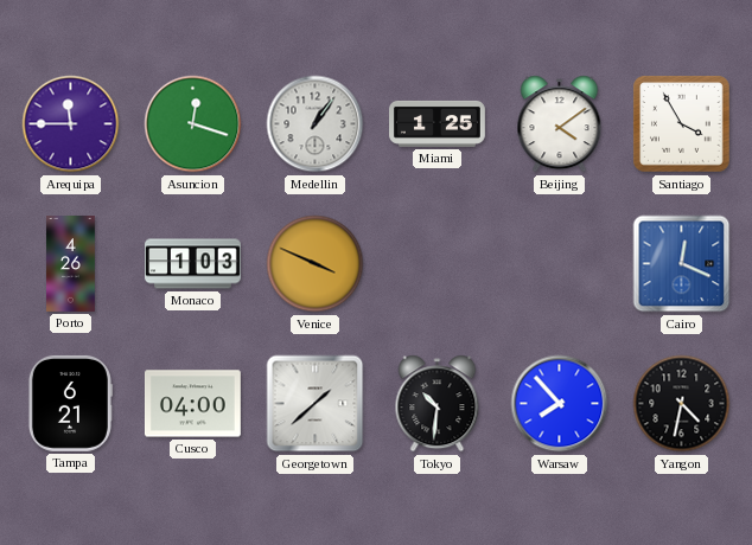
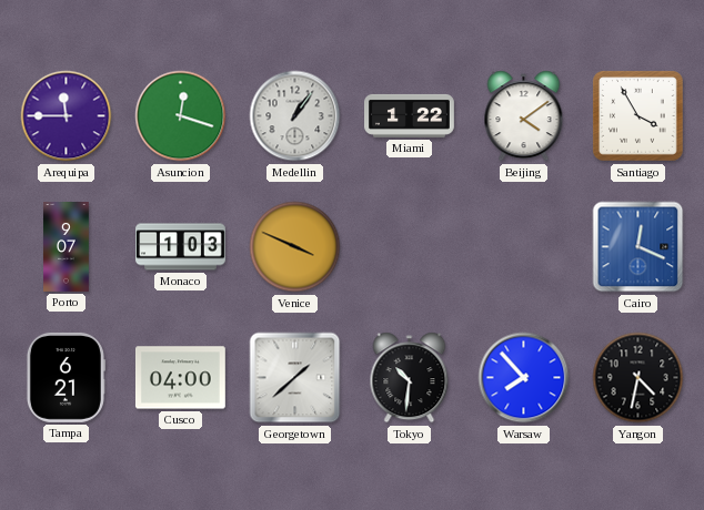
Miami: 1:25 -> 1:22
Porto: 4:26 -> 9:07
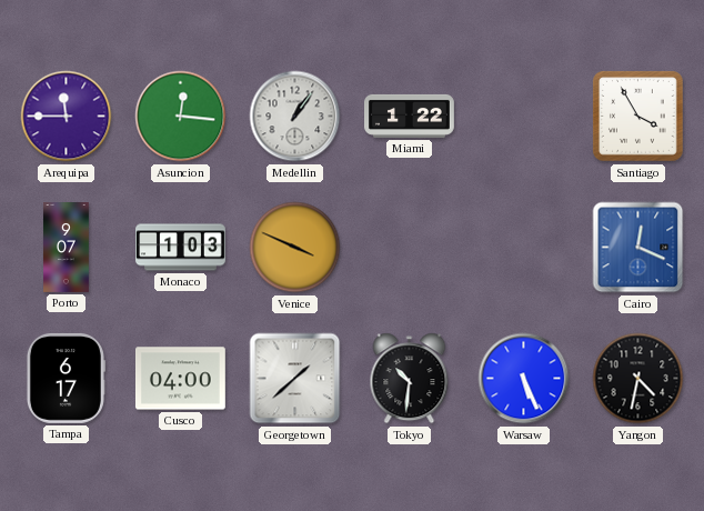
Asuncion: 12:18 -> 12:16
Beijing: 4:09 -> none
Tampa: 6:21 -> 6:17
Warsaw: 7:53 -> 5:26
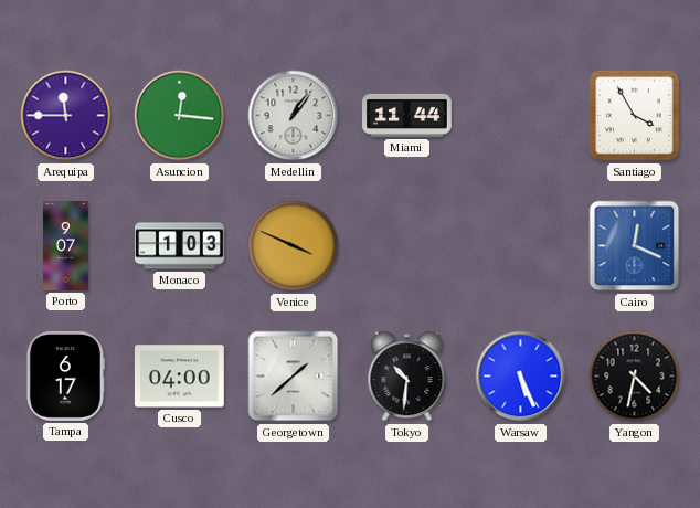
Miami: 1:22 -> 11:44
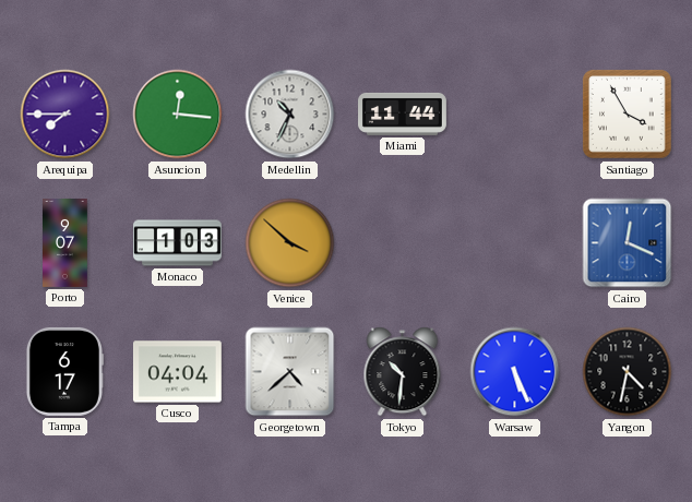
Arequipa: 11:45 -> 7:45
Medellin: 1:06 -> 10:34
Venice: 3:49 -> 3:52
Cusco: 04:00 -> 04:04
Georgetown: 1:38 -> 4:38
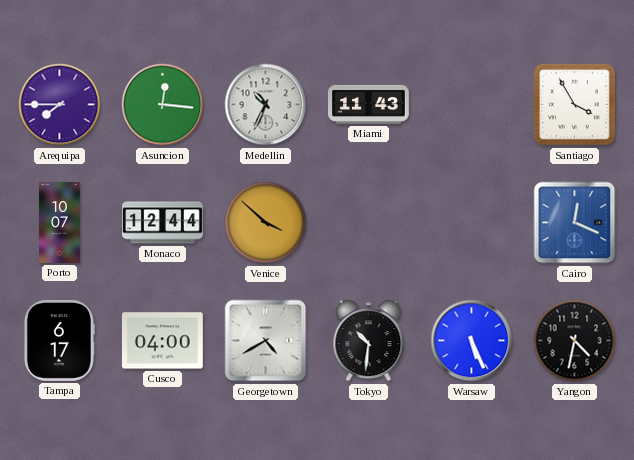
Miami: 11:44 -> 11:43
Porto: 9:07 -> 10:07
Monaco: 1:03 -> 12:44
Cusco: 04:04 -> 04:00
Georgetown: 4:38 -> 4:40
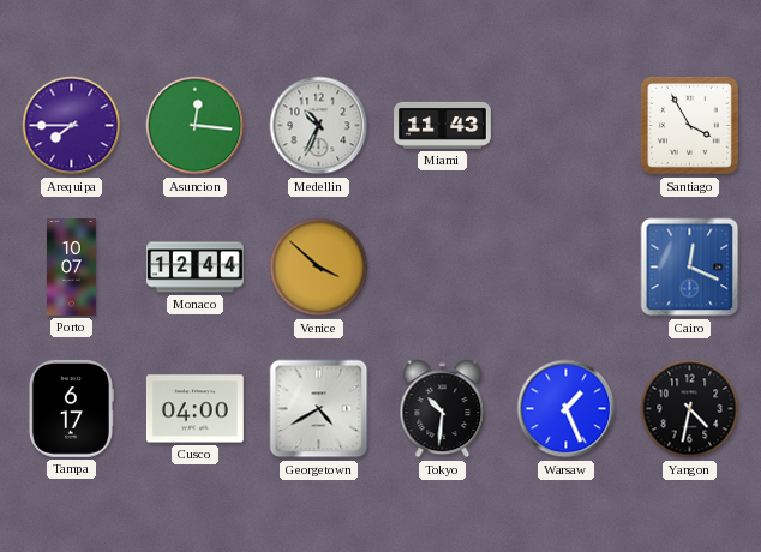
Warsaw: 5:26 -> 1:26
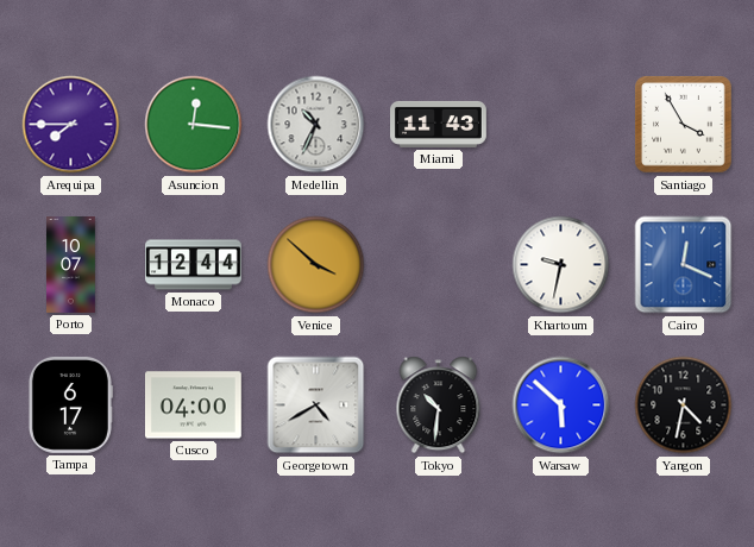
Khartoum: none -> 9:32
Warsaw: 1:26 -> 5:52
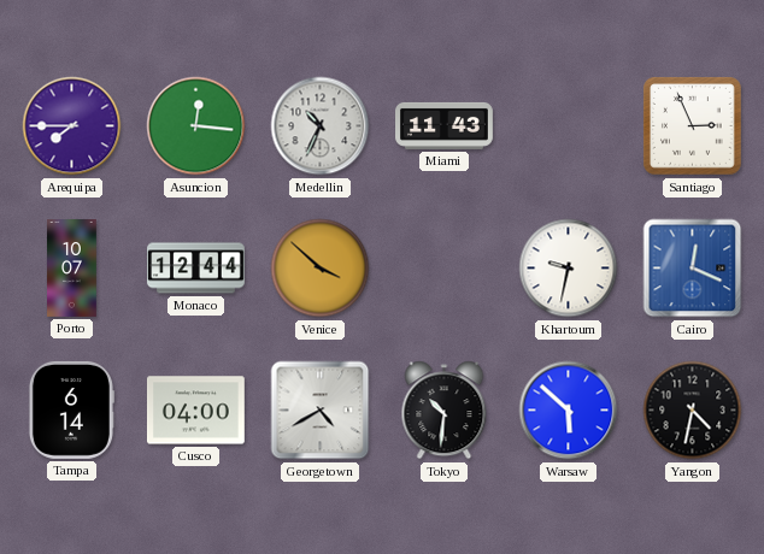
Santiago: 3:55 -> 2:56
Tampa: 6:17 -> 6:14
